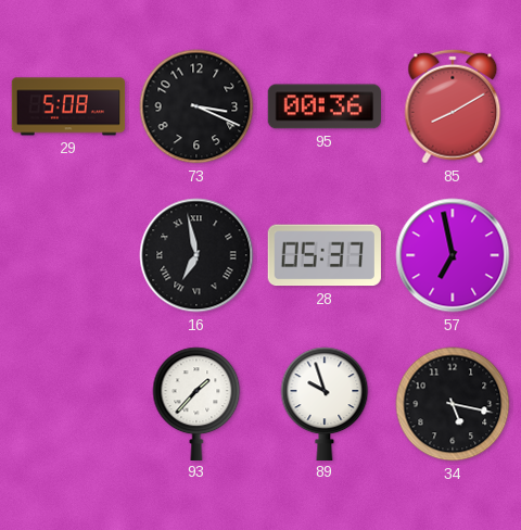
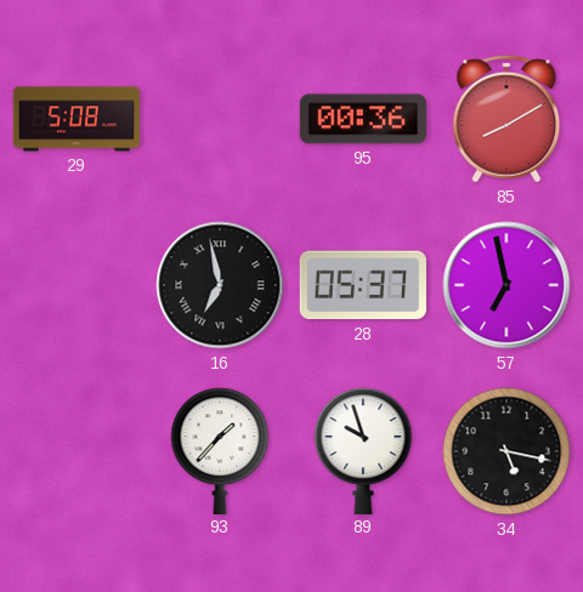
73: 3:19 -> none
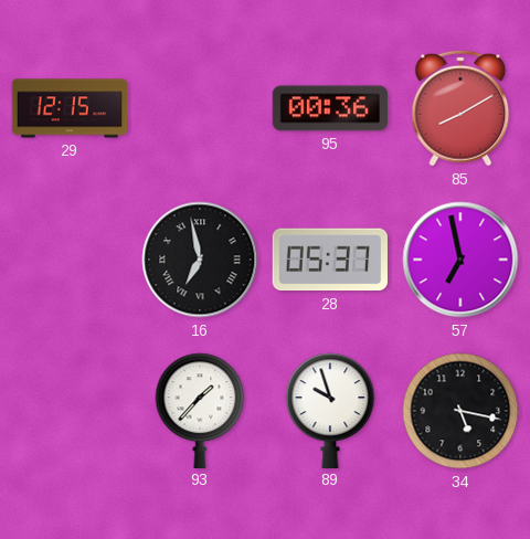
29: 5:08 -> 12:15
